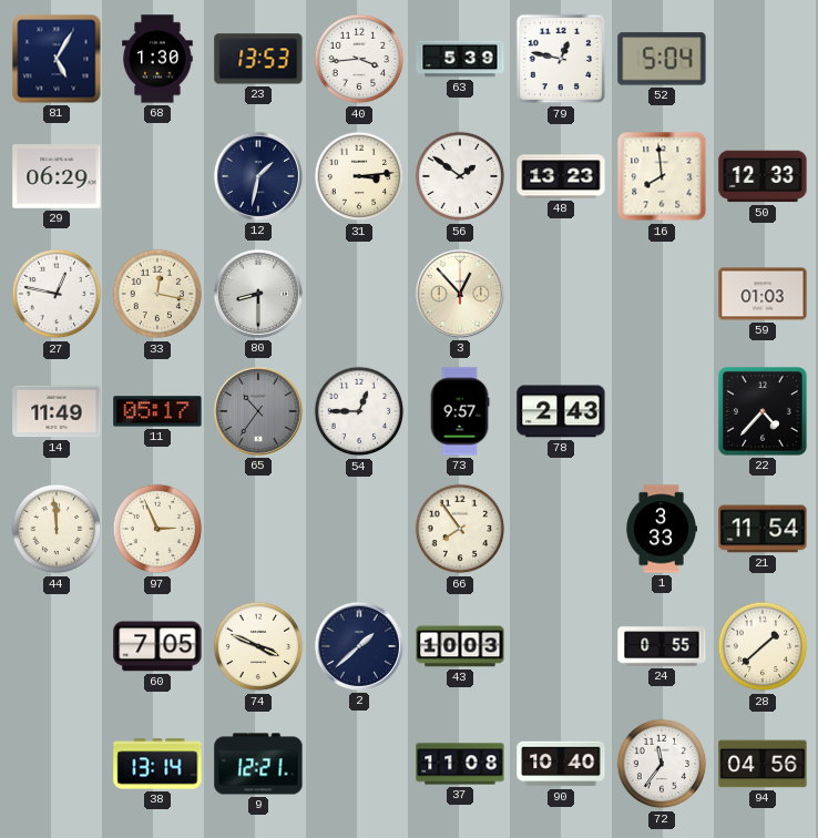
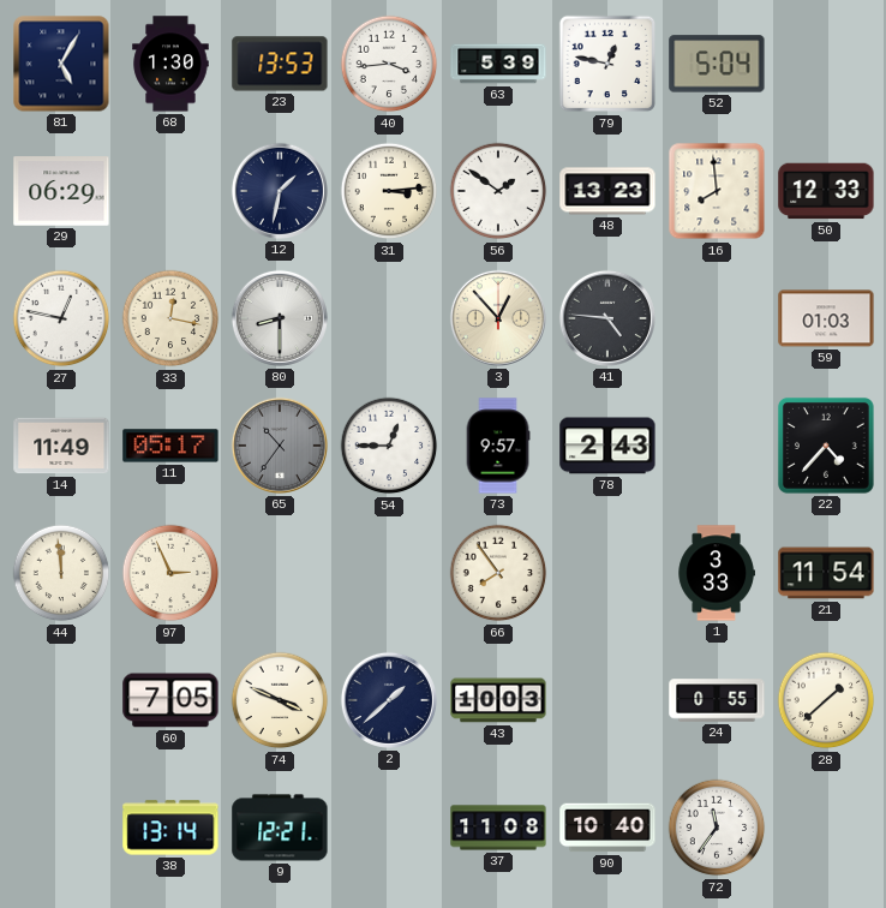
41: none -> 4:46
94: 04:56 -> none
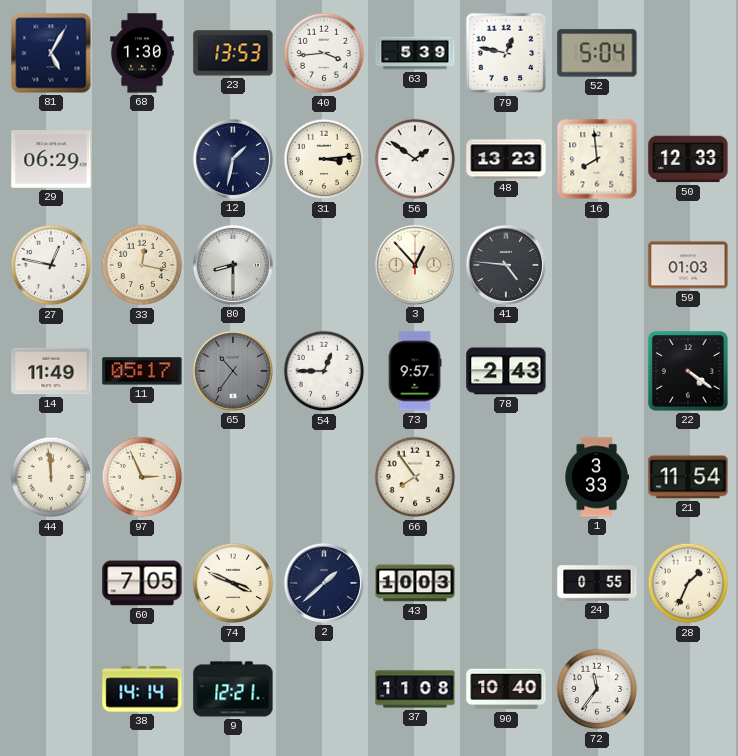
22: 4:37 -> 4:21
28: 1:38 -> 1:34
38: 13:14 -> 14:14
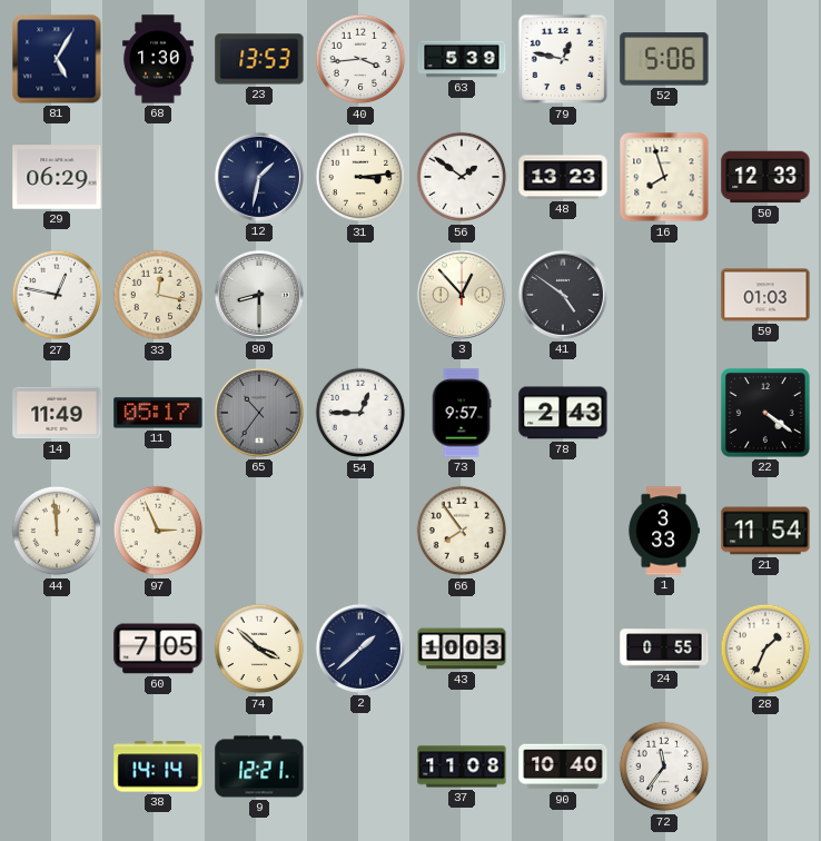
52: 5:04 -> 5:06
16: 7:59 -> 7:57
41: 4:46 -> 4:51
74: 3:49 -> 3:52
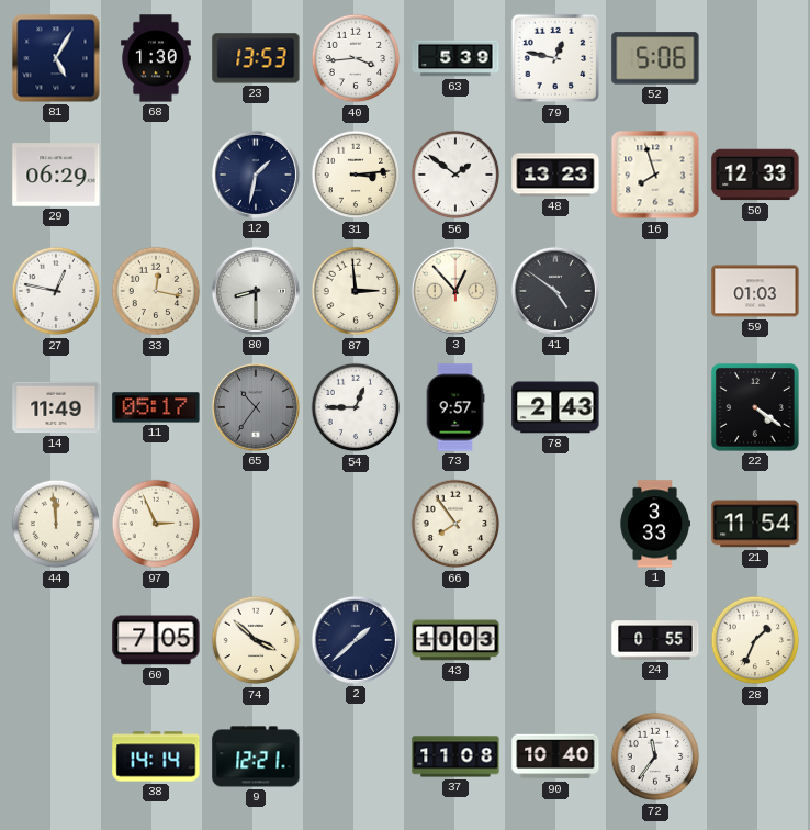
87: none -> 2:59
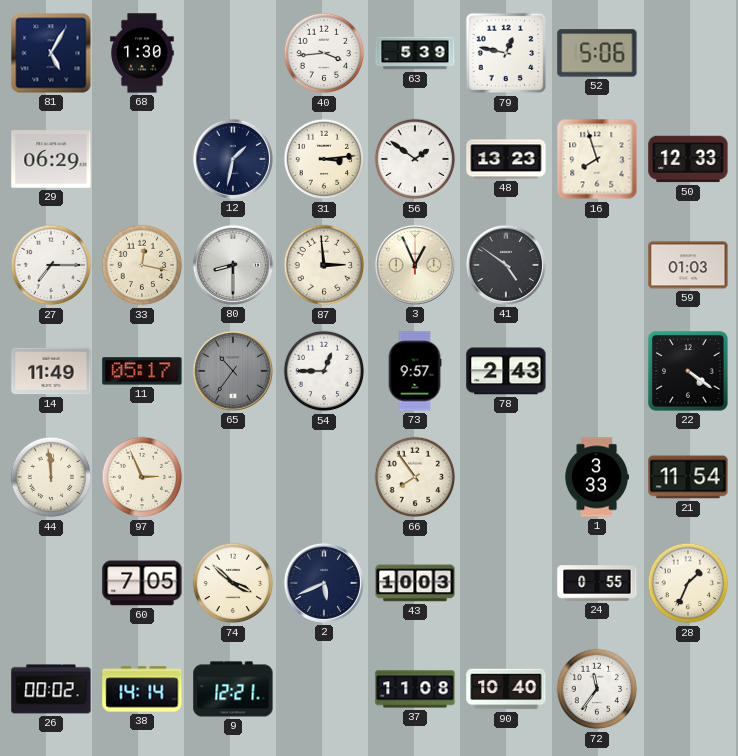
23: 13:53 -> none
27: 12:47 -> 7:15
3: 12:53 -> 12:56
2: 1:38 -> 5:41
26: none -> 00:02
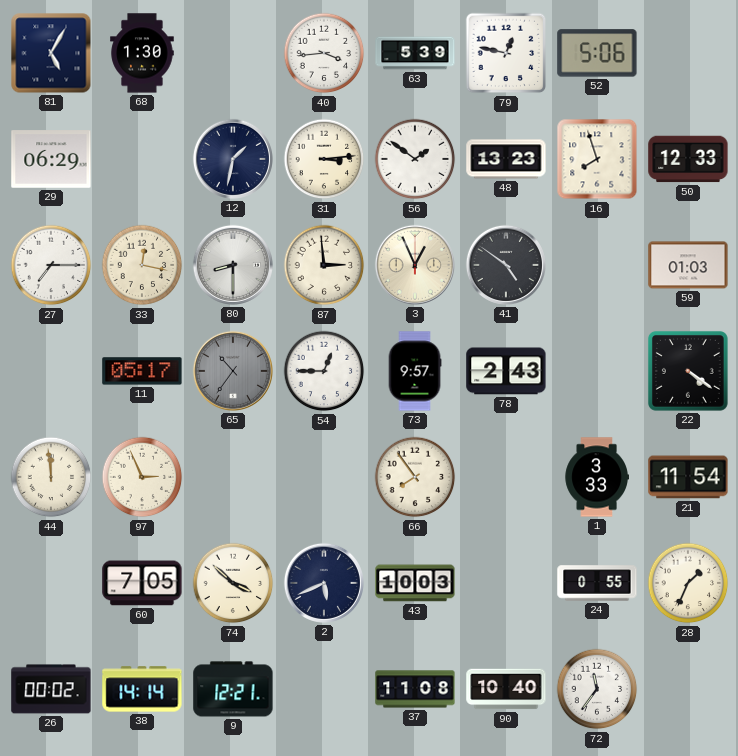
14: 11:49 -> none
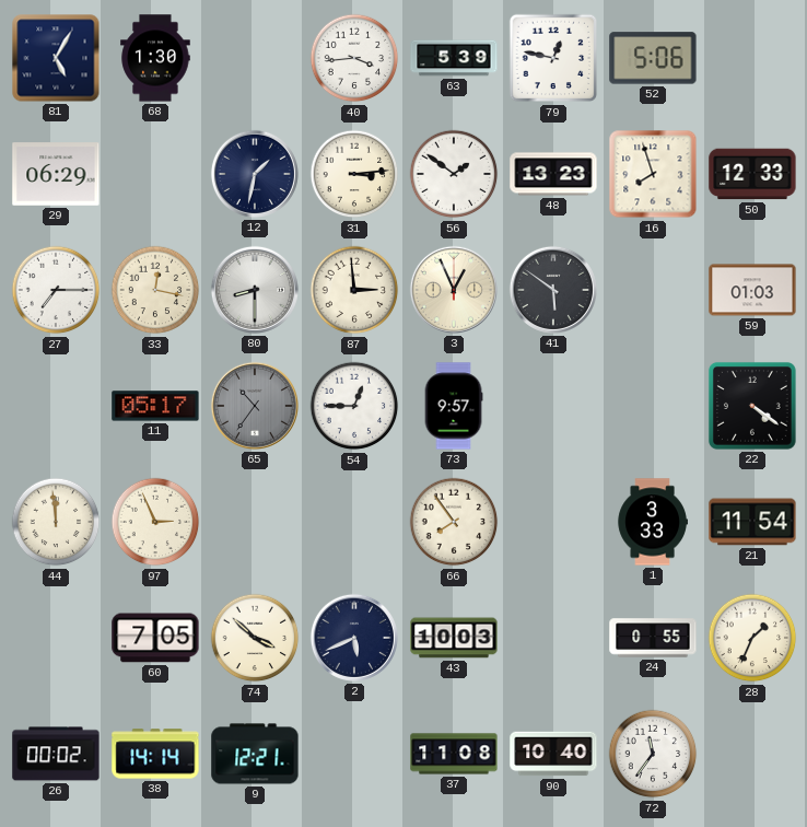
41: 4:51 -> 5:51
78: 2:43 -> none
